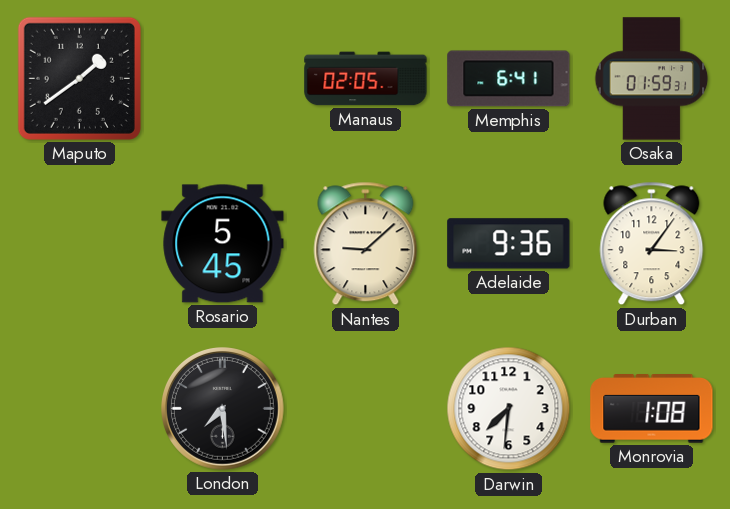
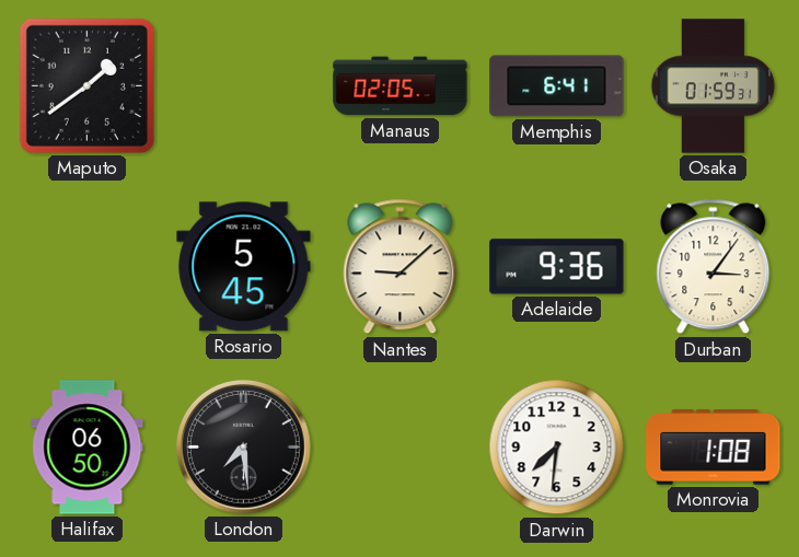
Halifax: none -> 06:50
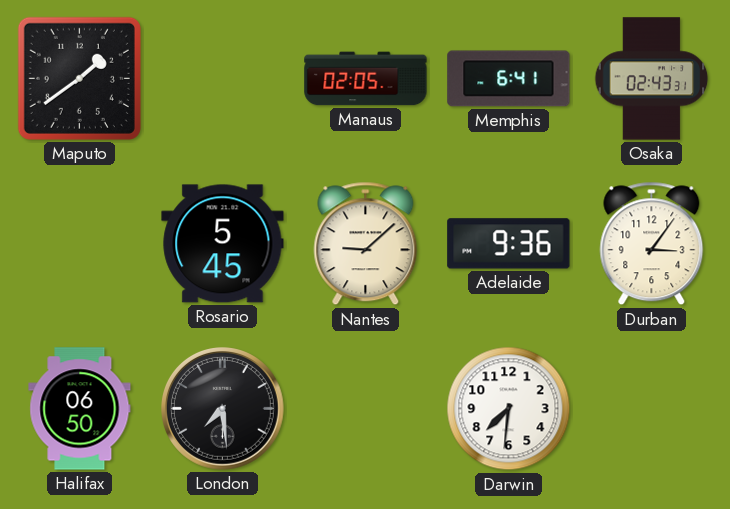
Osaka: 01:59 -> 02:43
Monrovia: 1:08 -> none
